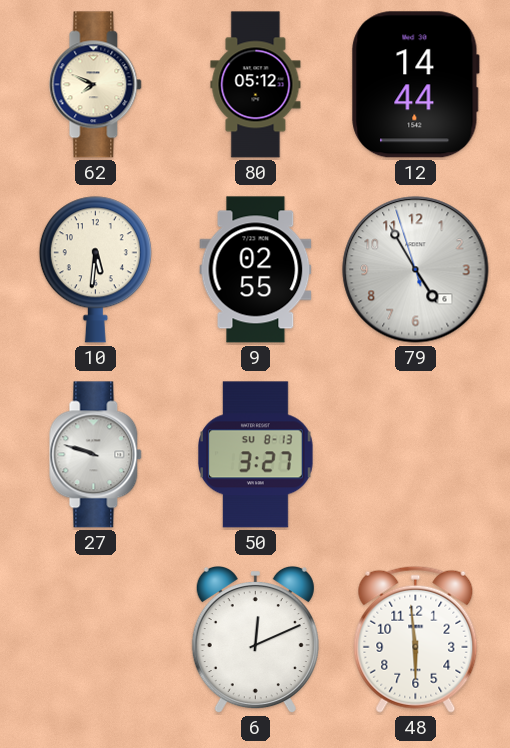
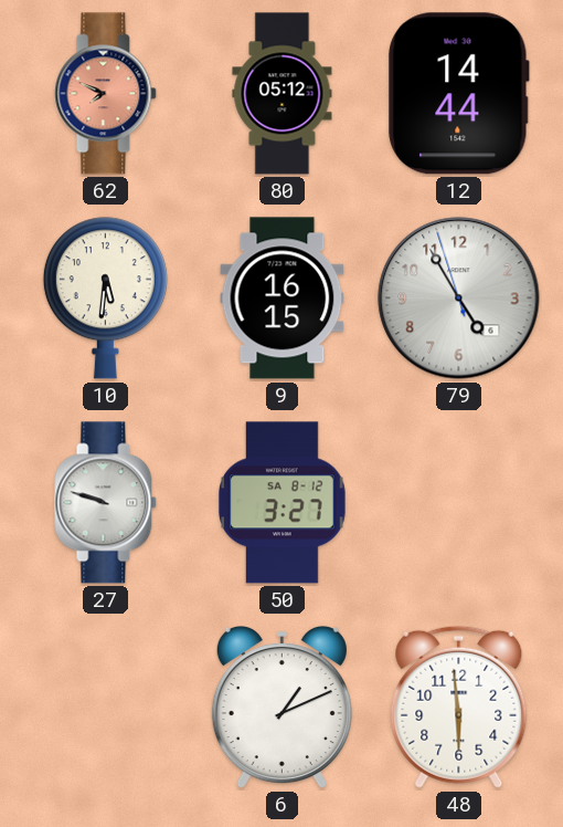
62 dial: cream -> salmon
9: 02:55 -> 16:15
50 date: SU 8-13 -> SA 8-12
6: 12:11 -> 1:11
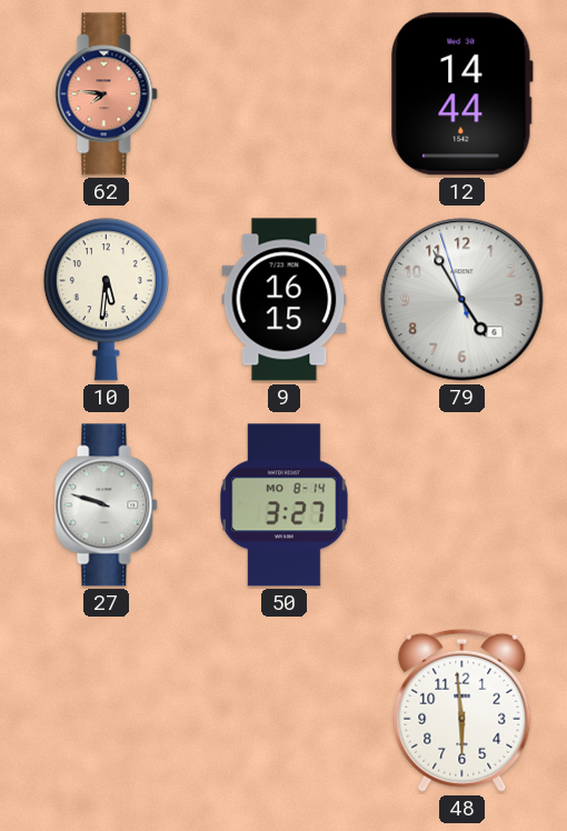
62: 7:49 -> 7:46
80: 05:12 -> none
50 date: SA 8-12 -> MO 8-14
6: 1:11 -> none
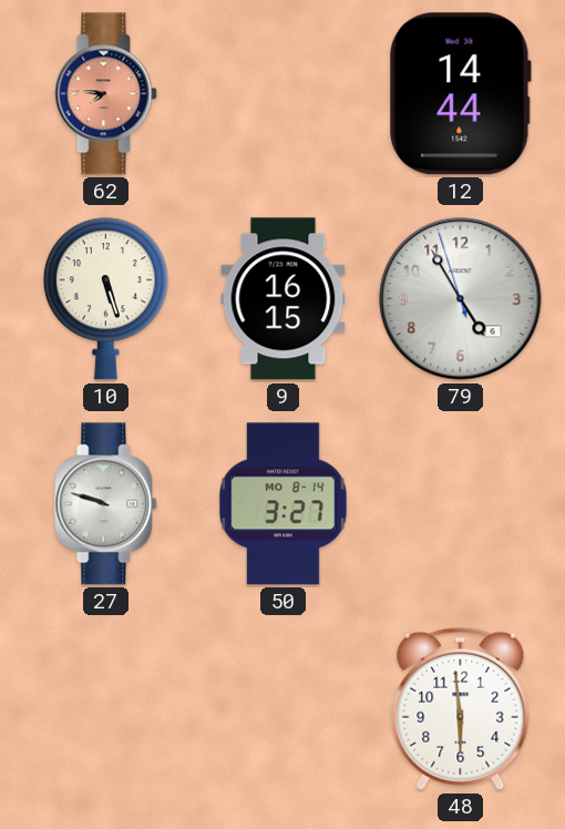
10: 5:31 -> 5:27
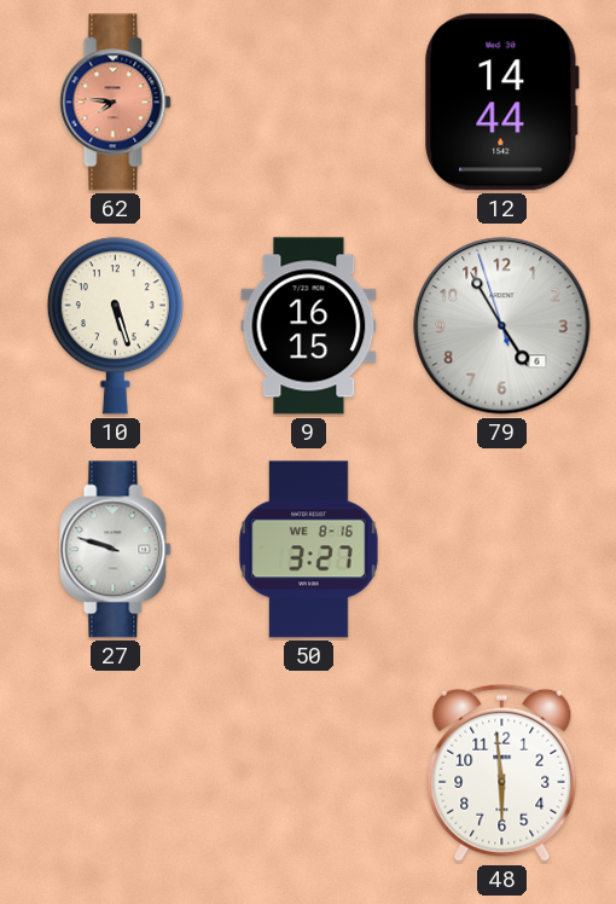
50 date: MO 8-14 -> WE 8-16
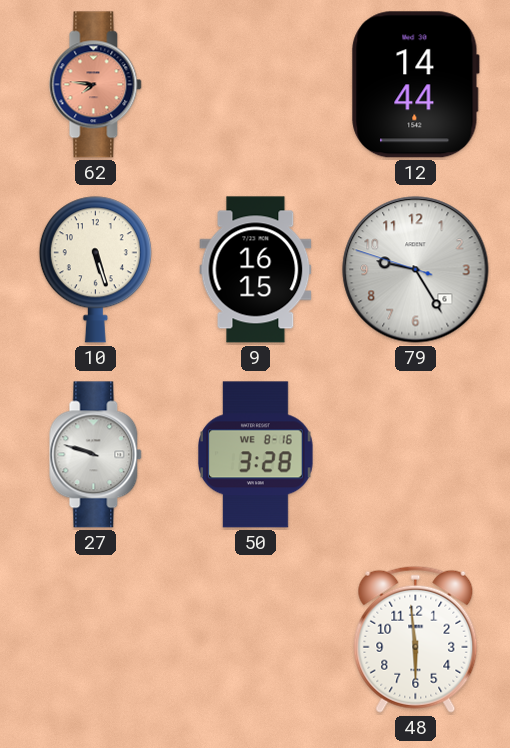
79: 4:54 -> 9:24
50: 3:27 -> 3:28
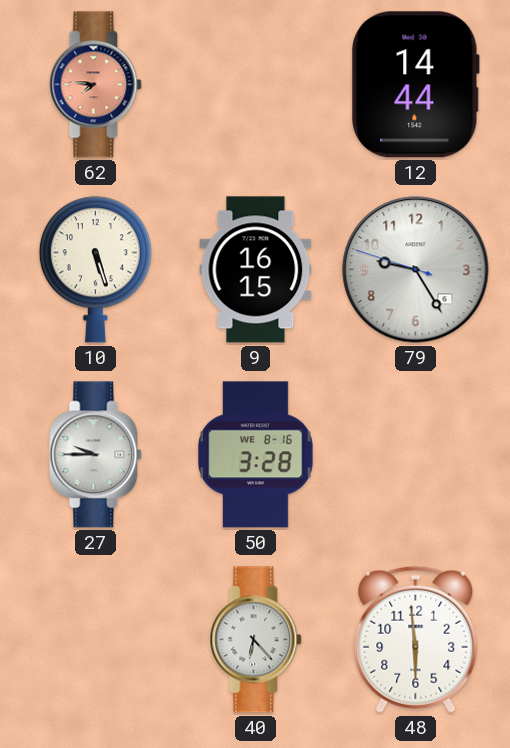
27: 9:48 -> 9:45
40: none -> 6:23
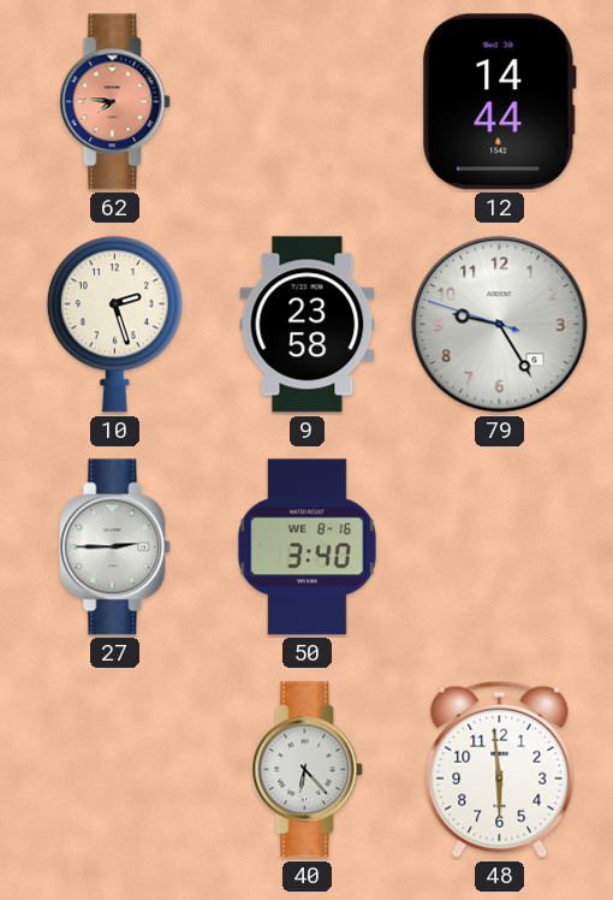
10: 5:27 -> 2:27
9: 16:15 -> 23:58
27: 9:45 -> 2:45
50: 3:28 -> 3:40
